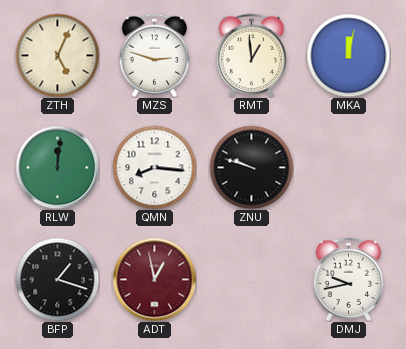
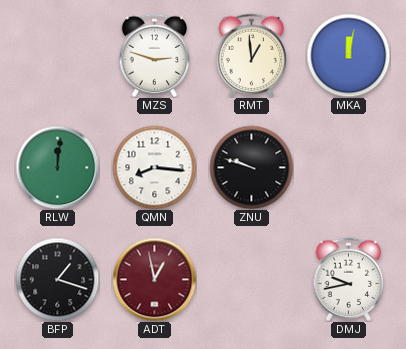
ZTH: 5:04 -> none
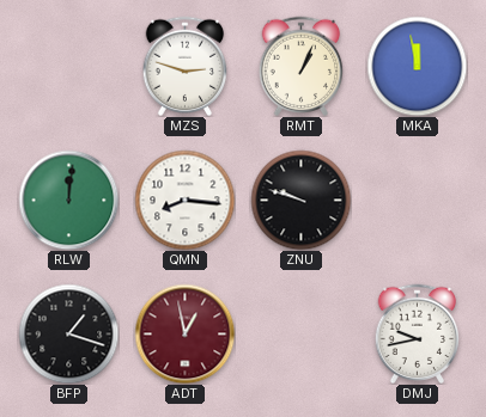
RMT: 12:59 -> 1:04
MKA: 12:02 -> 11:58
